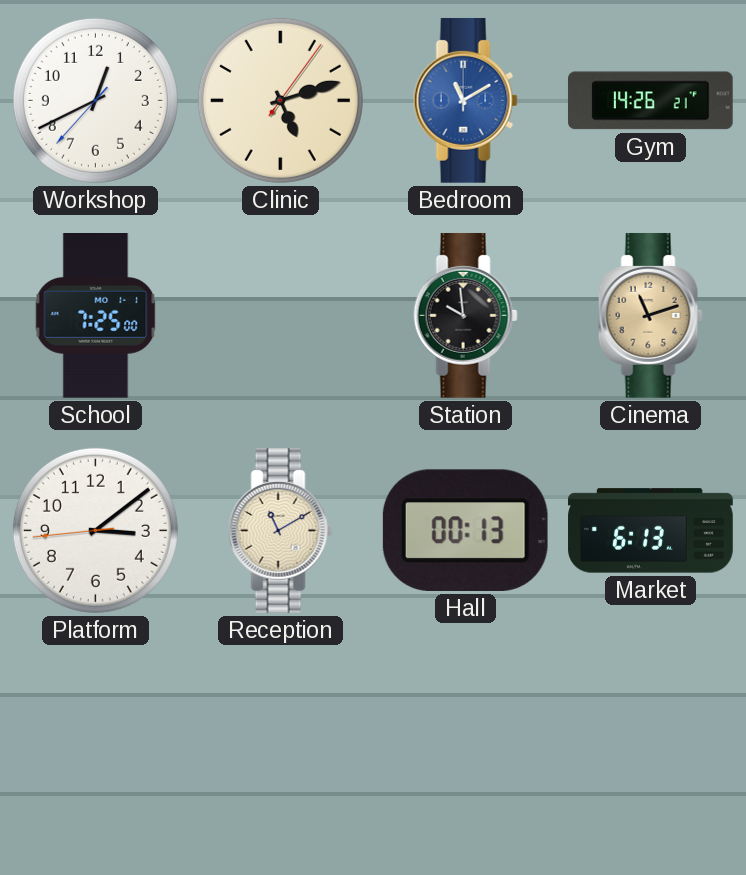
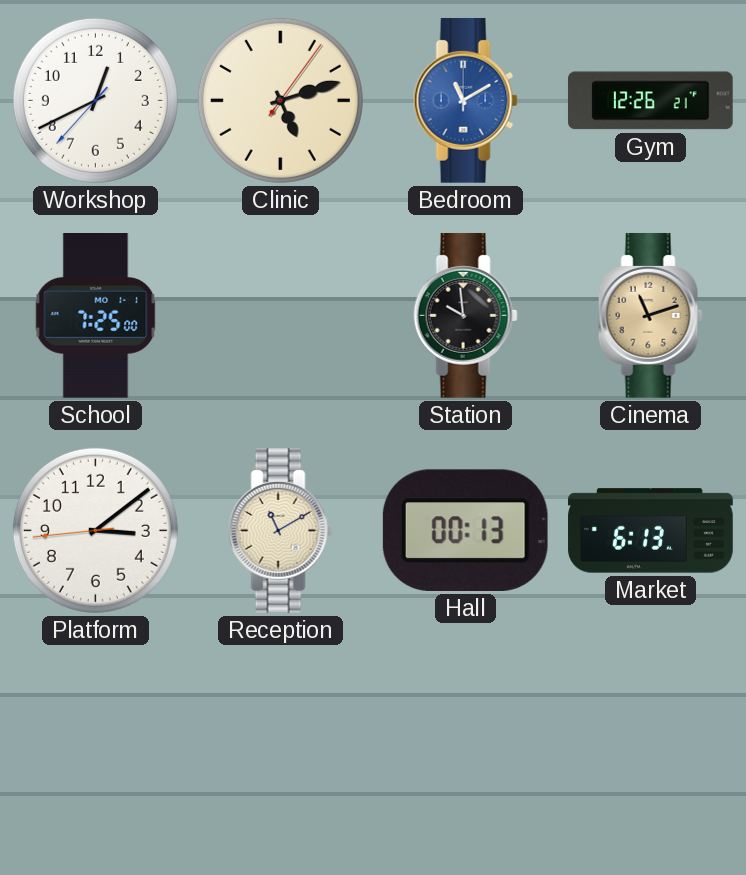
Gym: 14:26 -> 12:26
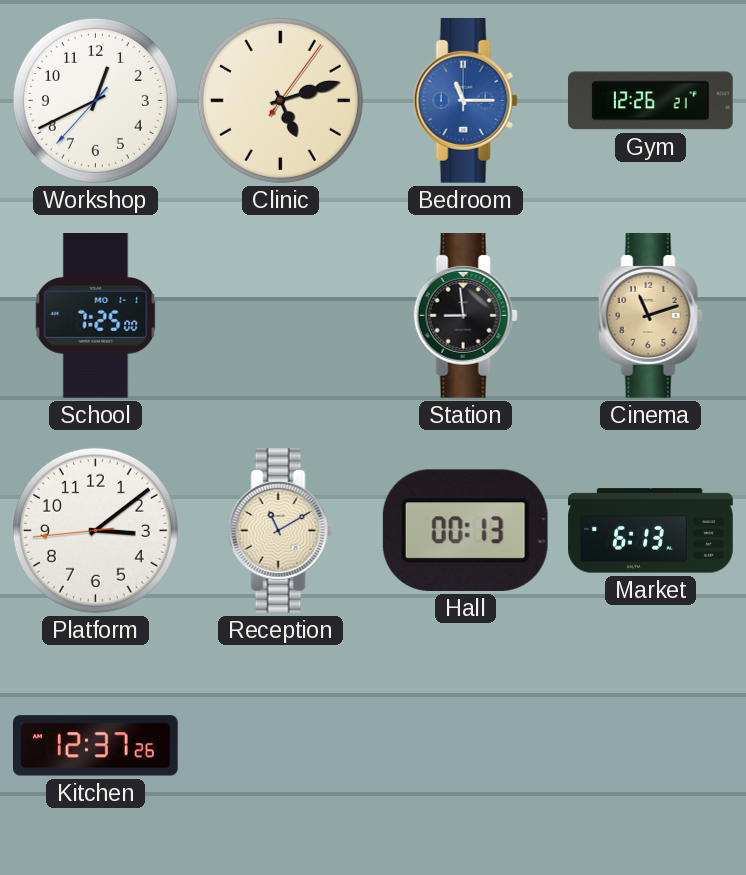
Bedroom: 11:10 -> 11:15
Station: 9:59 -> 8:59
Kitchen: none -> 12:37
